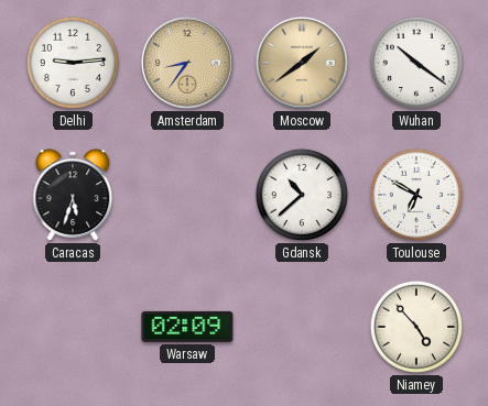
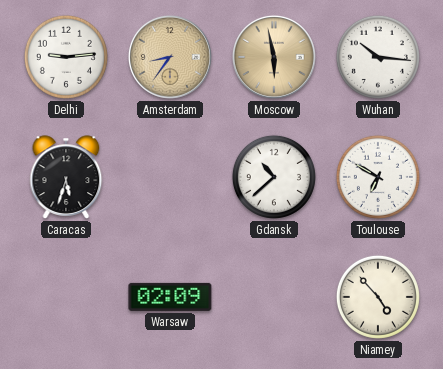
Moscow: 1:39 -> 5:58
Wuhan: 10:21 -> 10:16
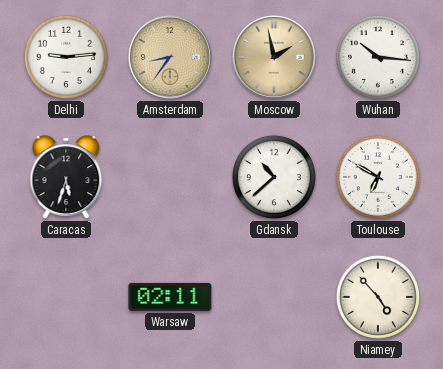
Moscow: 5:58 -> 1:58
Warsaw: 02:09 -> 02:11
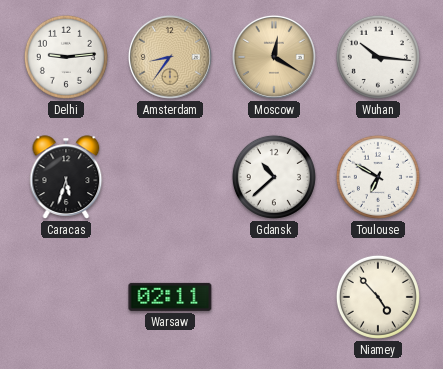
Moscow: 1:58 -> 12:20
